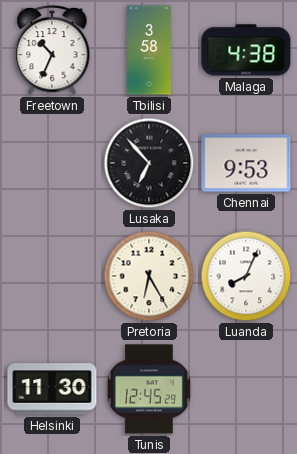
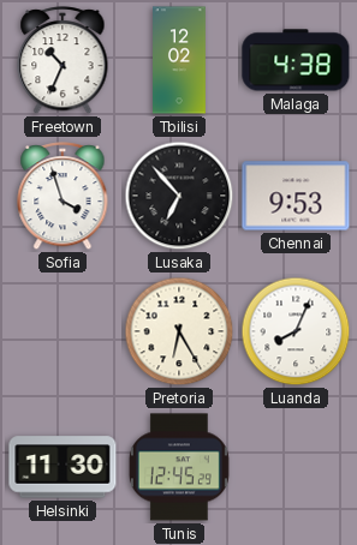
Tbilisi: 3:58 -> 12:02
Sofia: none -> 3:57
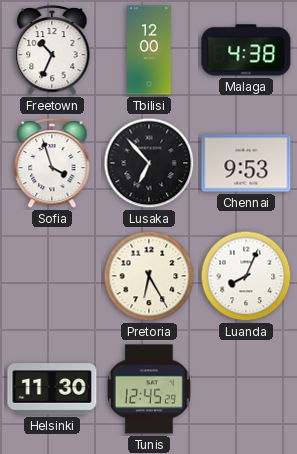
Tbilisi: 12:02 -> 12:00
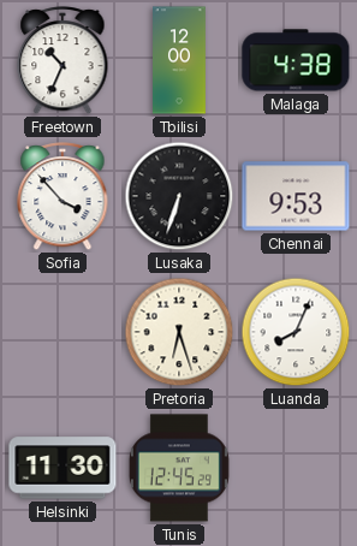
Sofia: 3:57 -> 3:53
Lusaka: 6:53 -> 6:33
Pretoria: 6:25 -> 6:27
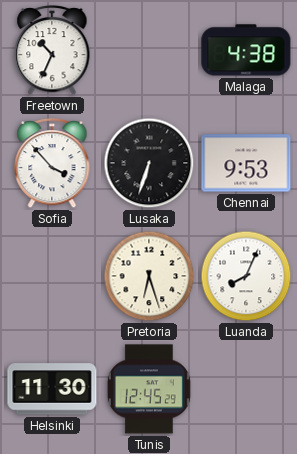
Tbilisi: 12:00 -> none
